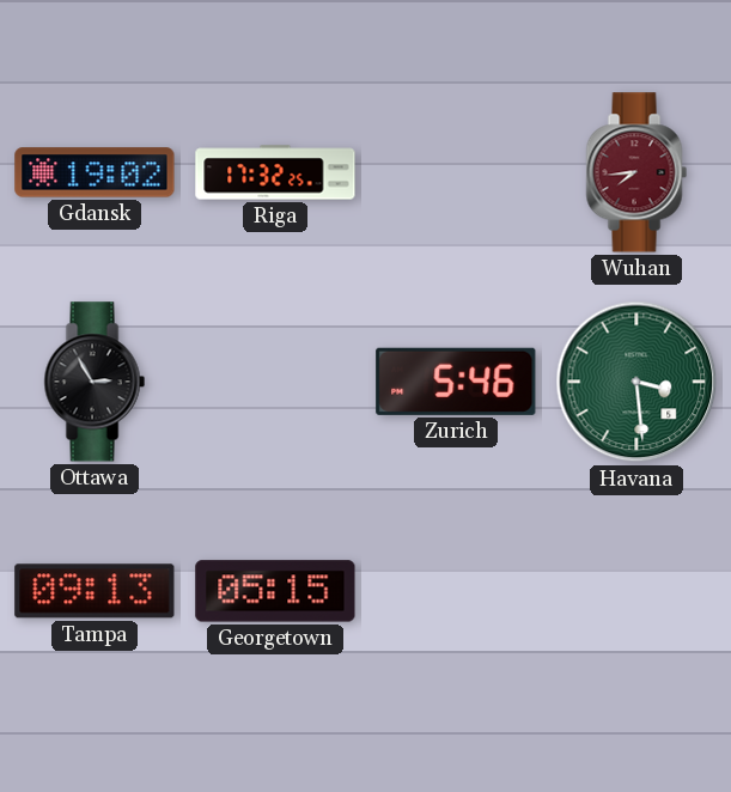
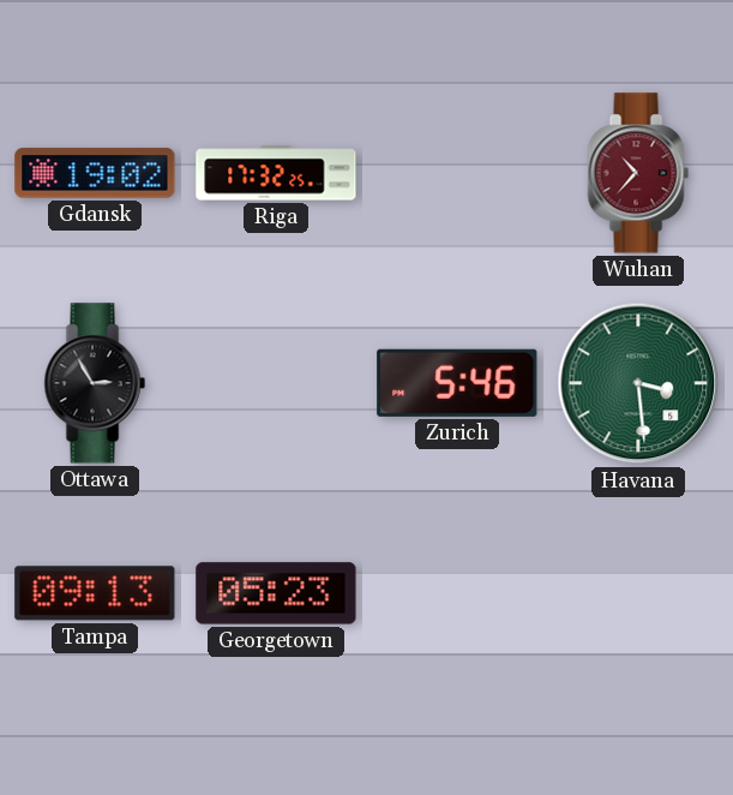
Wuhan: 7:44 -> 10:37
Georgetown: 05:15 -> 05:23
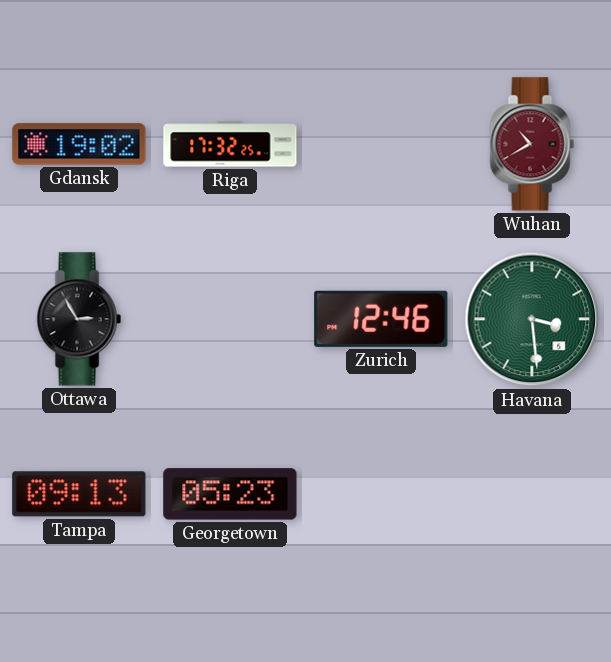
Wuhan: 10:37 -> 10:40
Zurich: 5:46 -> 12:46
